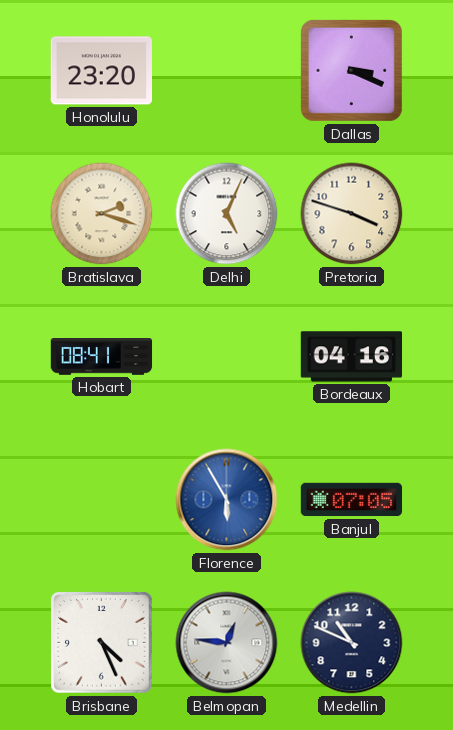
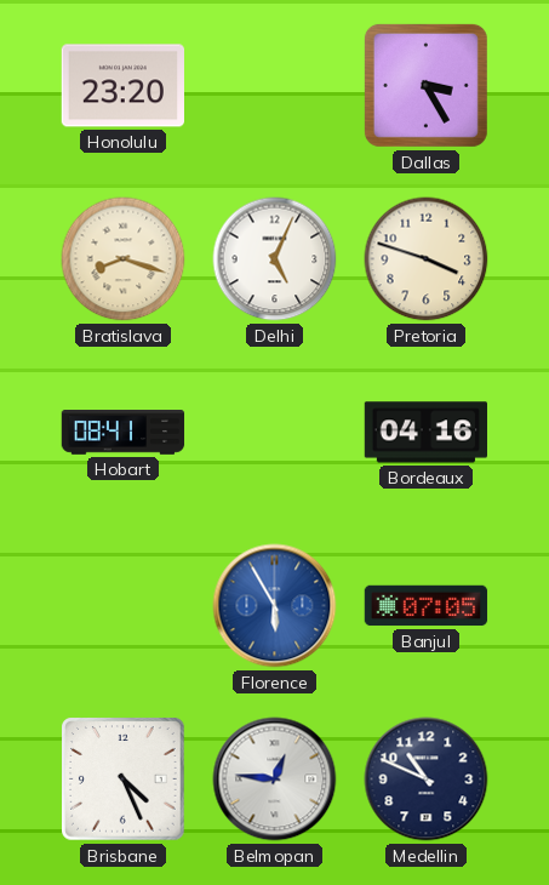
Dallas: 3:19 -> 3:25
Bratislava: 2:18 -> 8:18
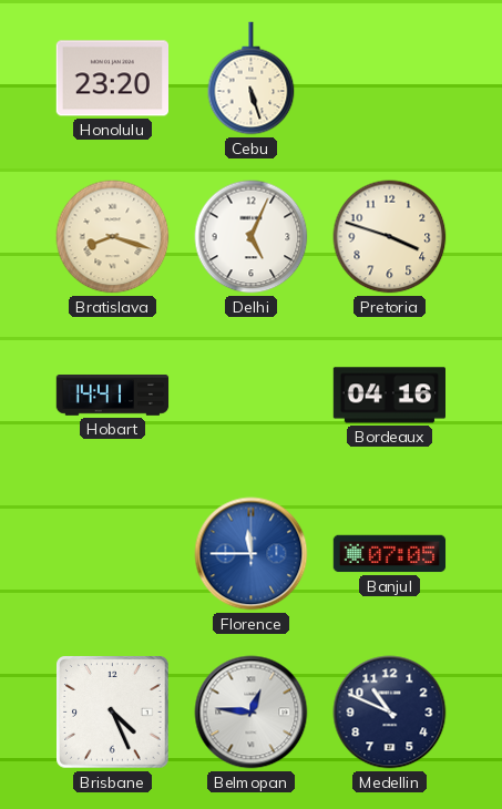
Cebu: none -> 5:27
Dallas: 3:25 -> none
Hobart: 08:41 -> 14:41
Florence: 5:55 -> 11:45
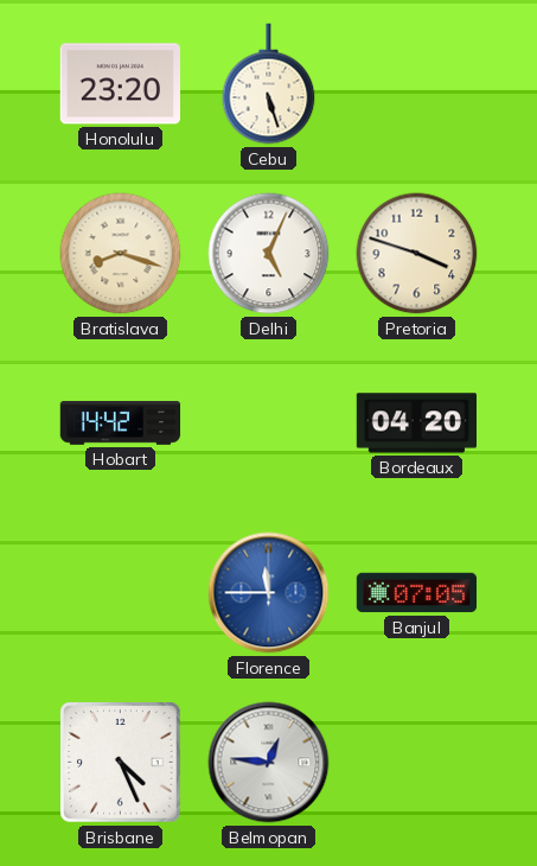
Hobart: 14:41 -> 14:42
Bordeaux: 04:16 -> 04:20
Medellin: 10:49 -> none
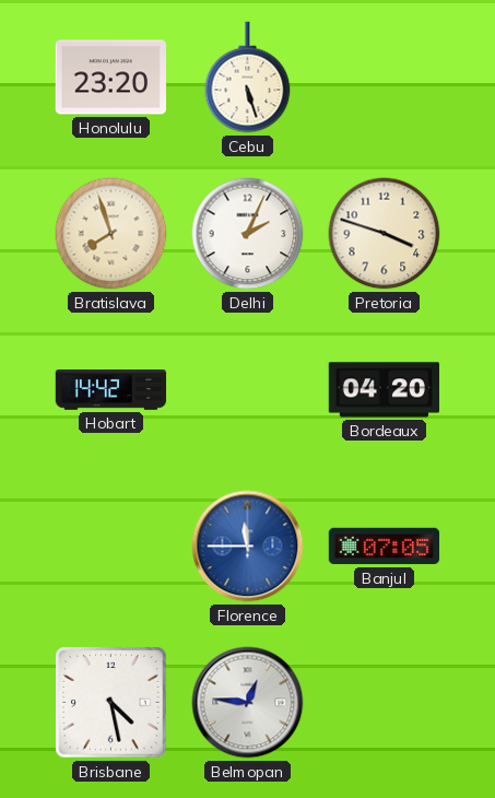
Bratislava: 8:18 -> 7:57
Delhi: 5:04 -> 2:04
Brisbane: 4:26 -> 4:28
